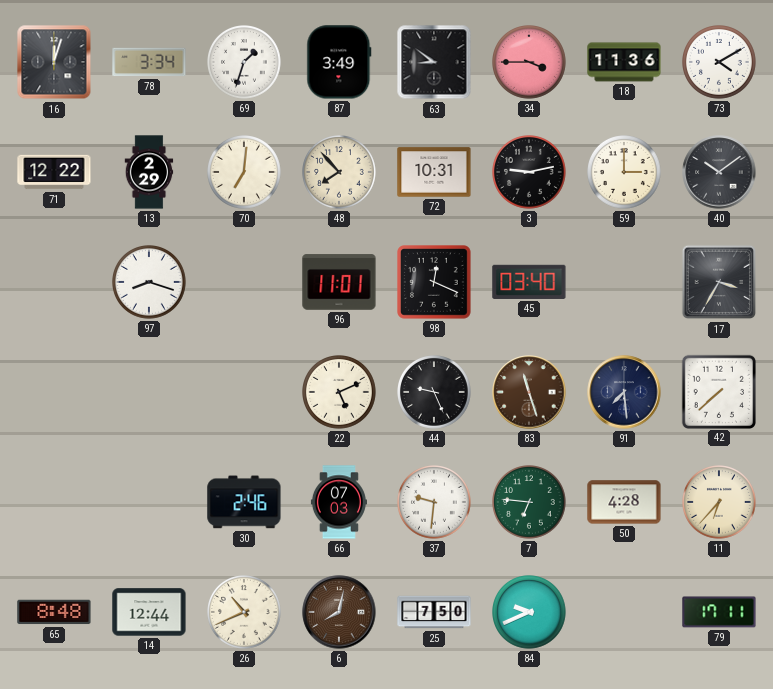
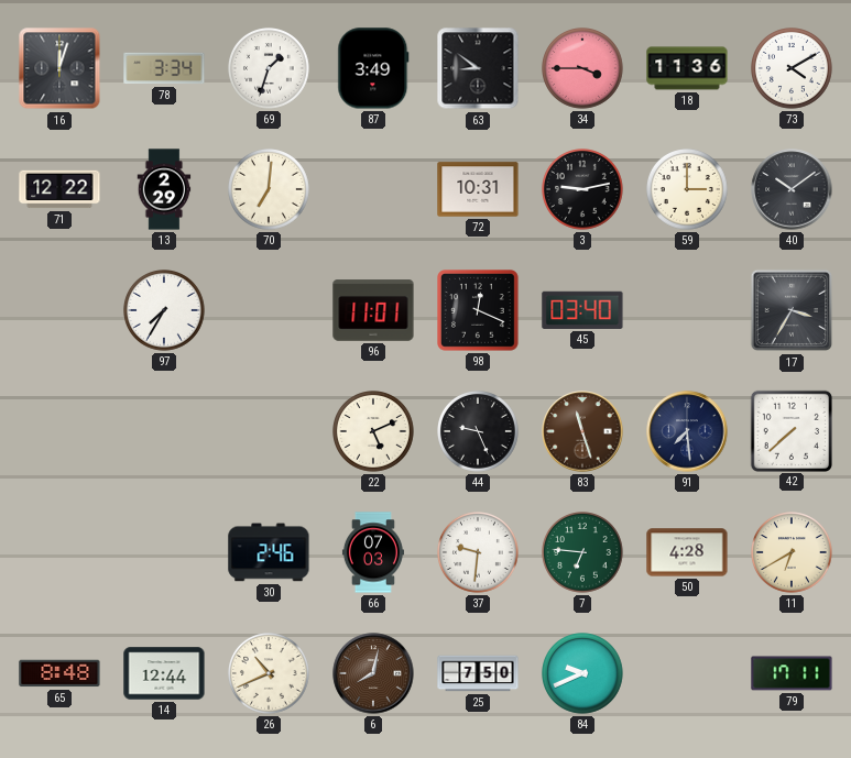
48: 7:53 -> none
97: 8:18 -> 7:35
11: 6:37 -> 6:40
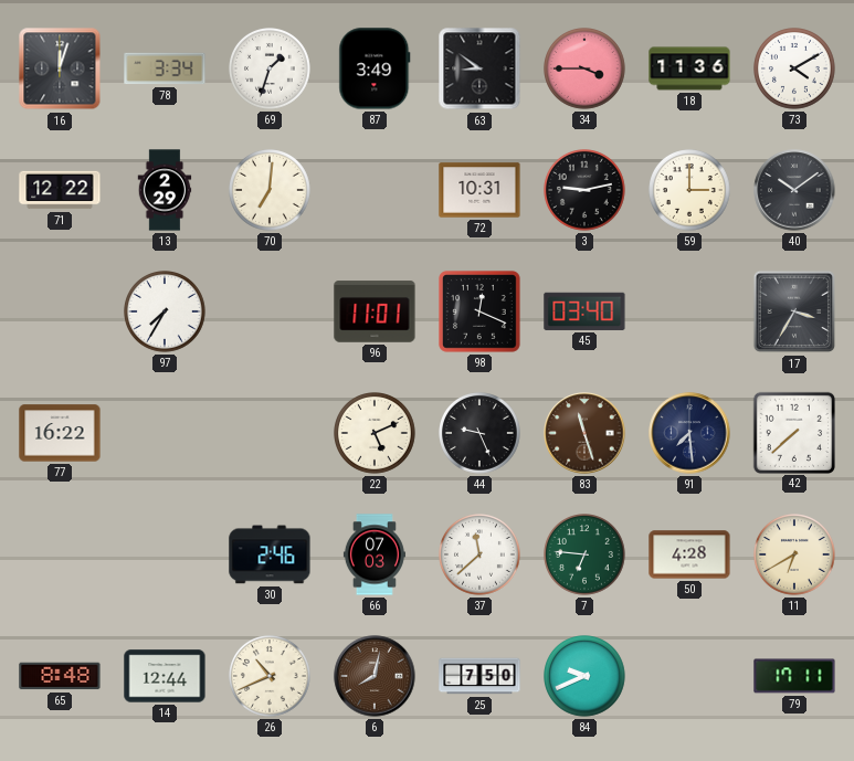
77: none -> 16:22
37: 9:31 -> 11:38
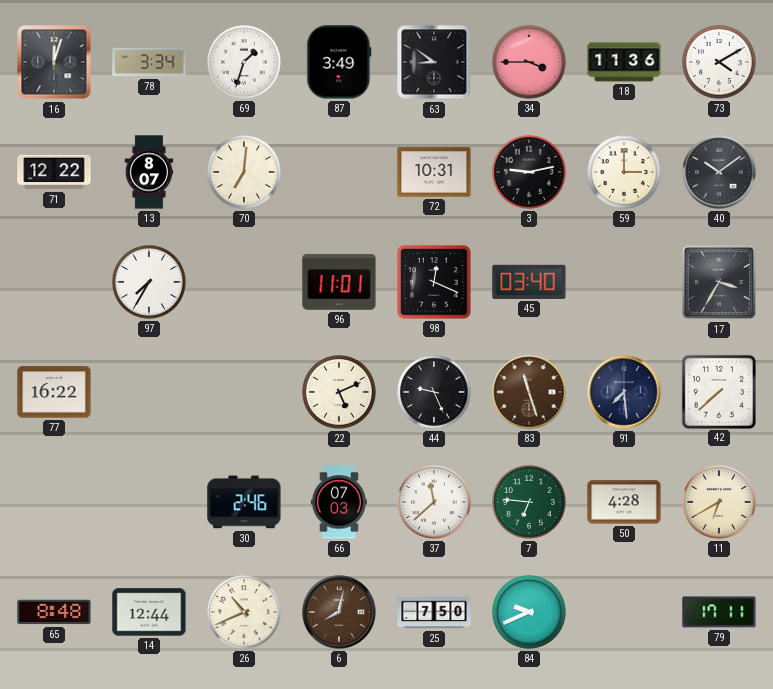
13: 2:29 -> 8:07
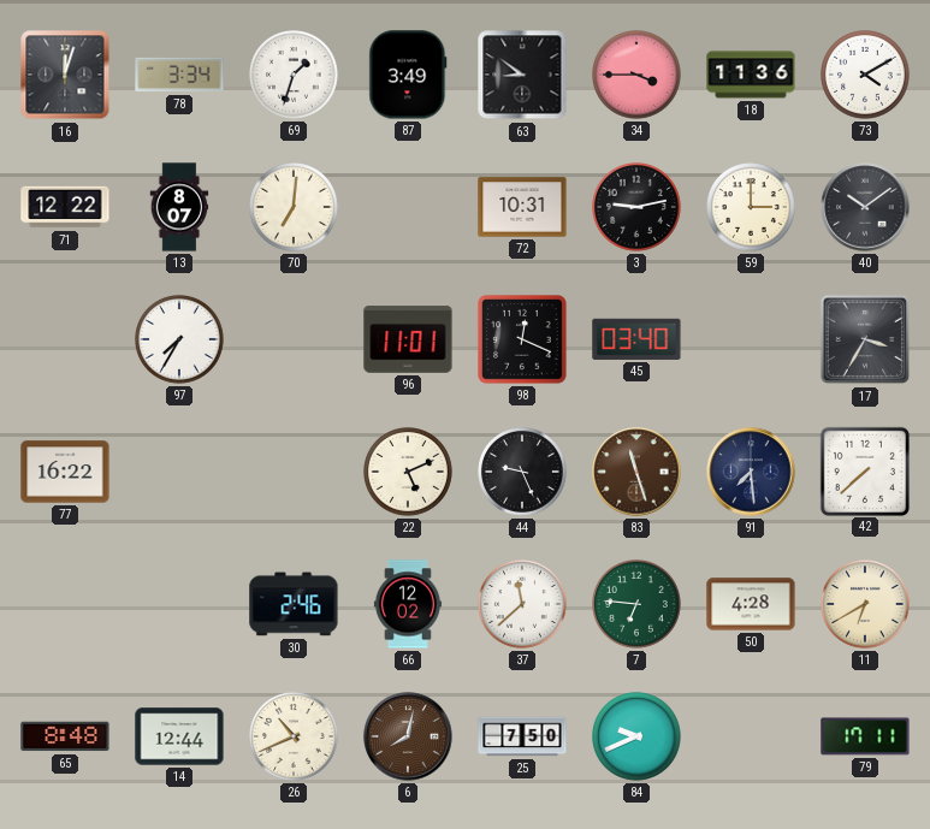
66: 07:03 -> 12:02
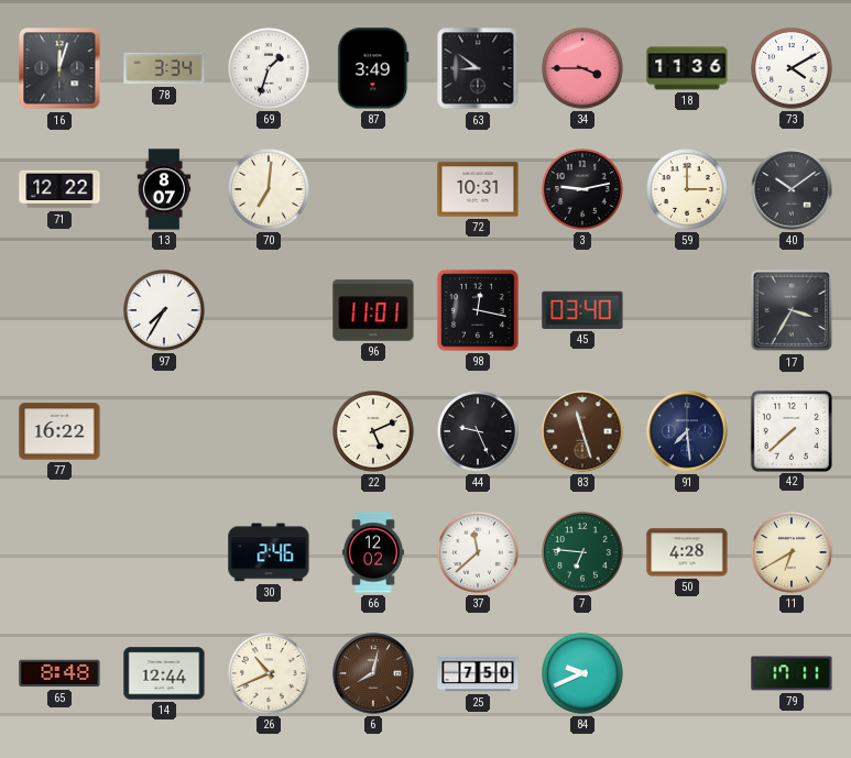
98: 12:19 -> 12:17
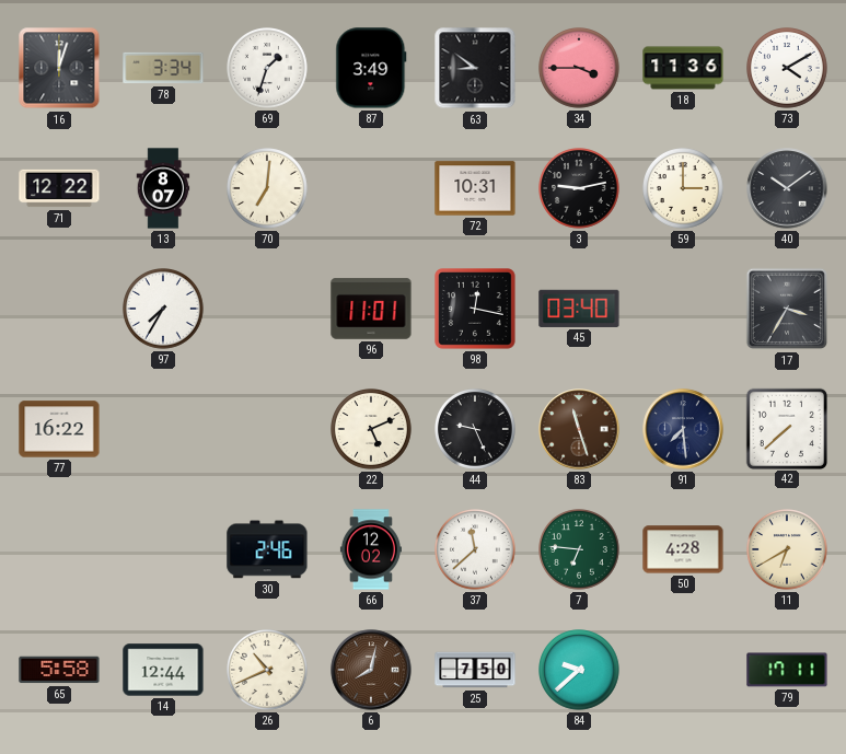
65: 8:48 -> 5:58
84: 9:41 -> 9:38
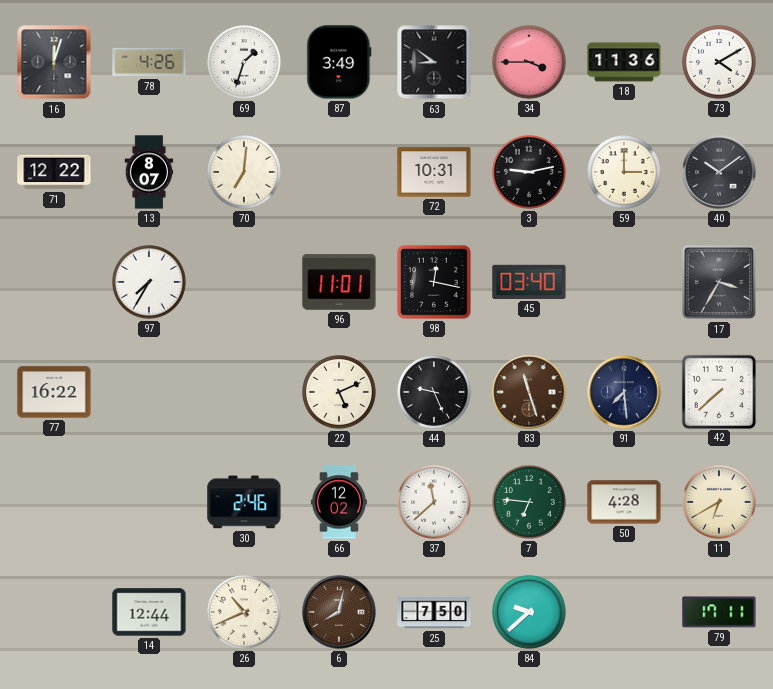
78: 3:34 -> 4:26
65: 5:58 -> none
